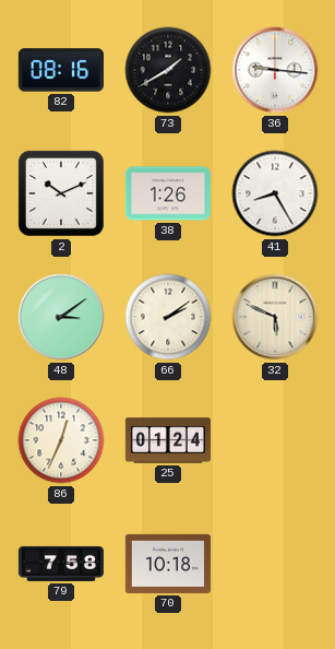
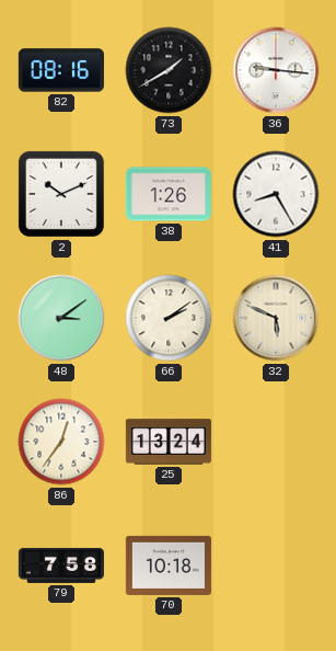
86: 12:34 -> 12:36
25: 01:24 -> 13:24
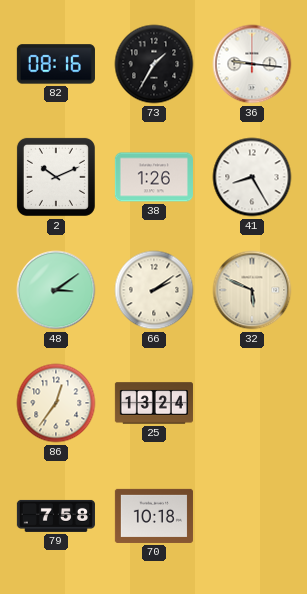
73: 1:40 -> 1:35
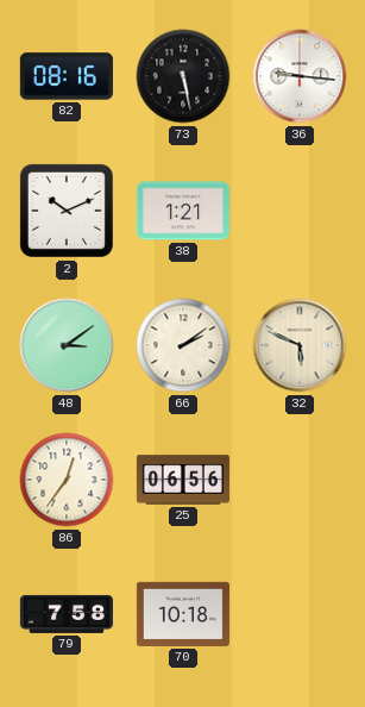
73: 1:35 -> 5:28
38: 1:26 -> 1:21
41: 8:25 -> none
25: 13:24 -> 06:56
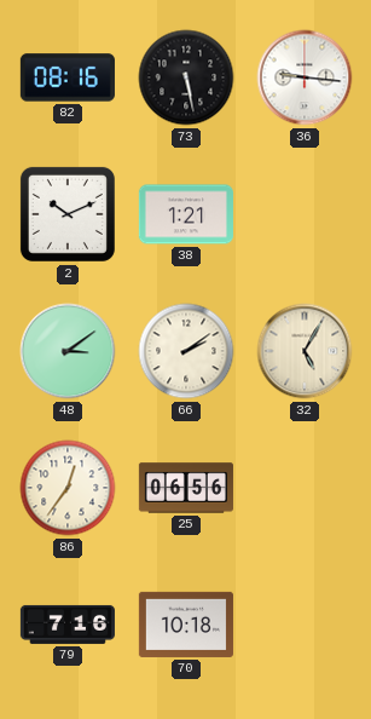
32: 5:49 -> 5:05
79: 7:58 -> 7:16
